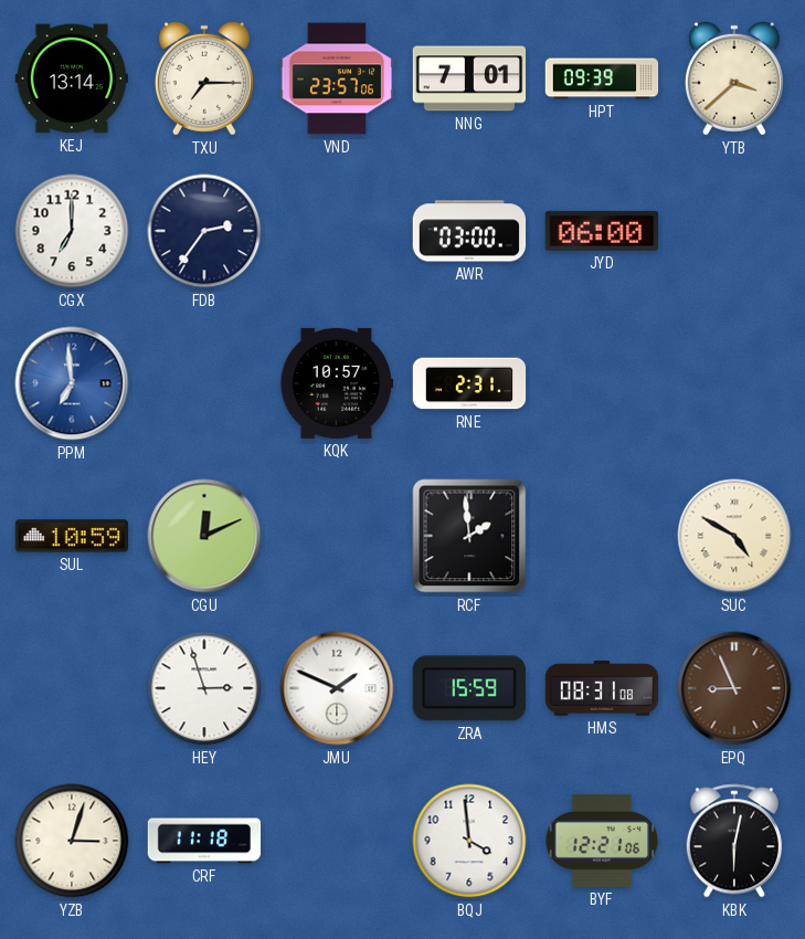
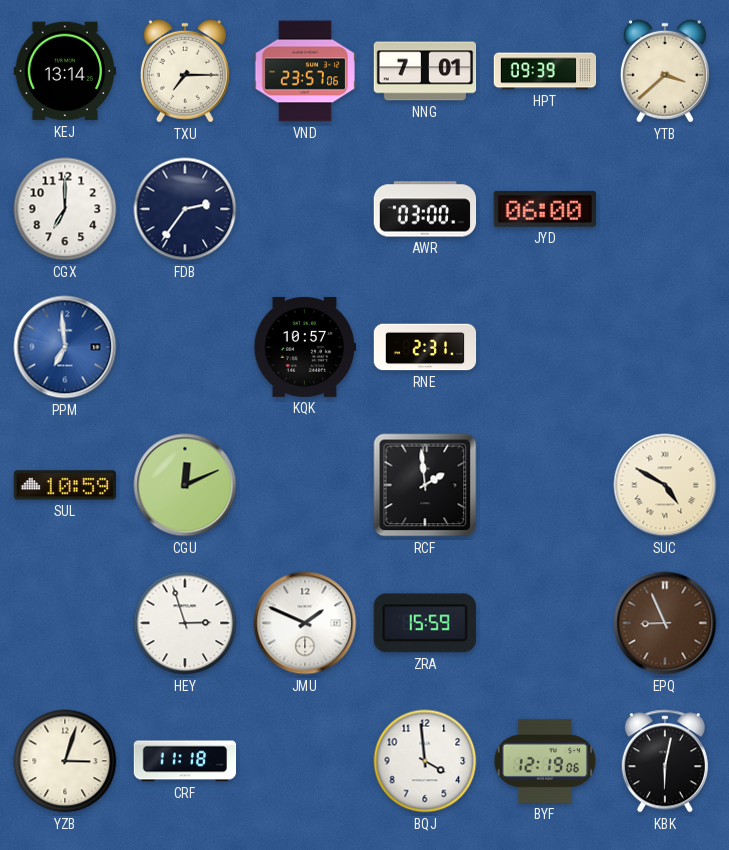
HMS: 08:31 -> none
BYF: 12:21 -> 12:19
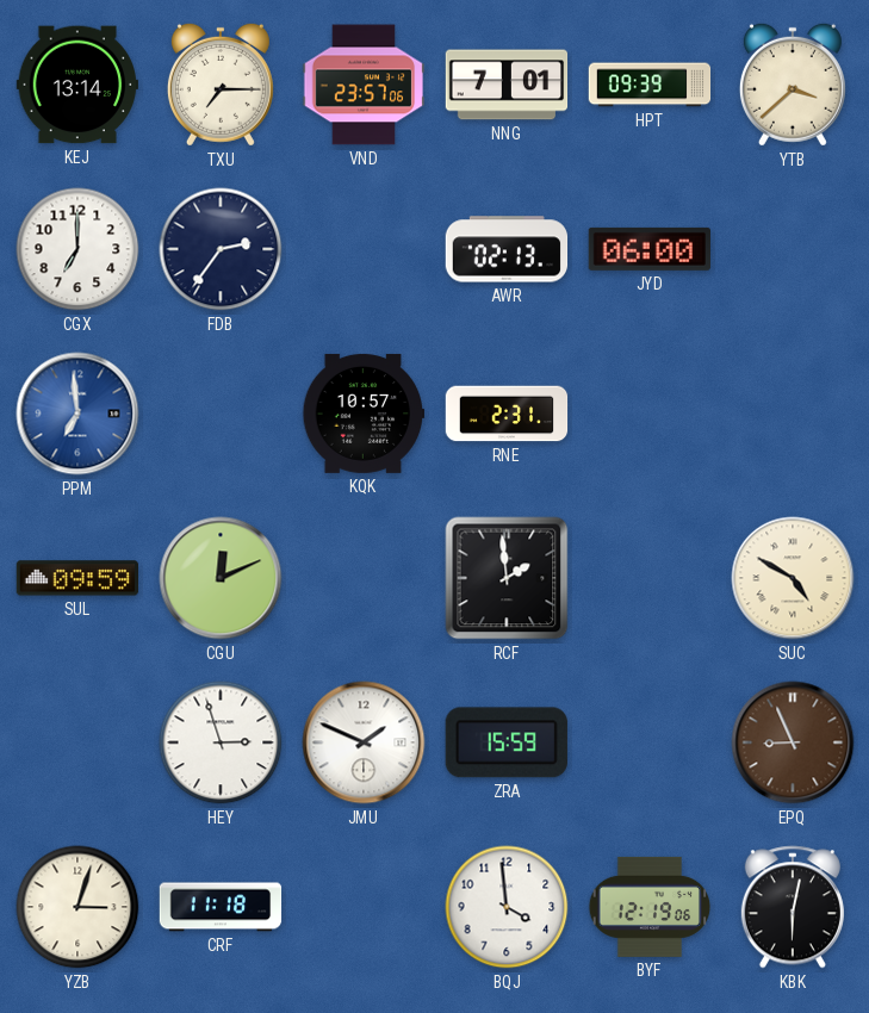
AWR: 03:00 -> 02:13
SUL: 10:59 -> 09:59
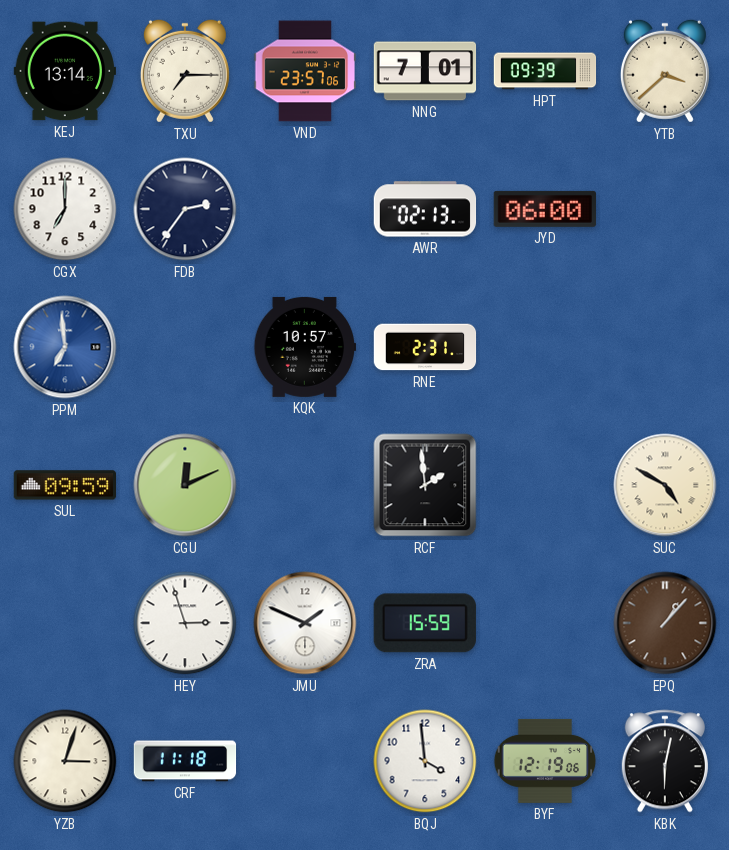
EPQ: 8:56 -> 1:07
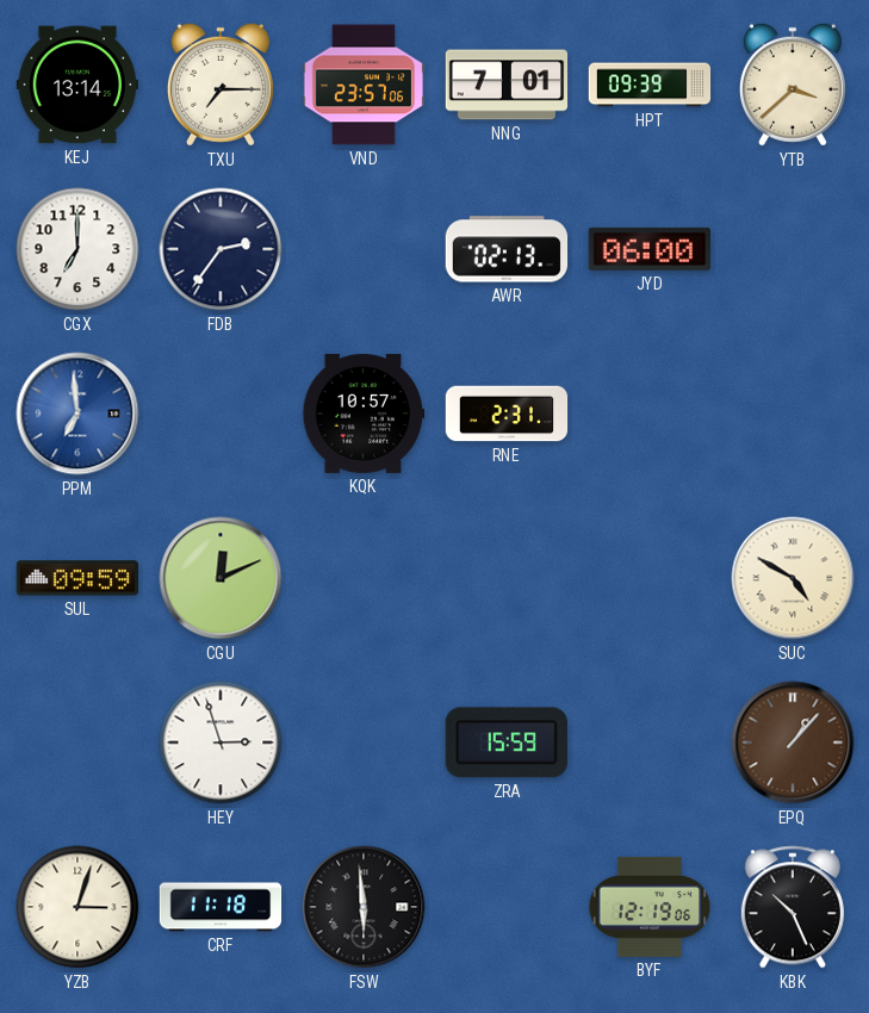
RCF: 1:59 -> none
JMU: 1:49 -> none
FSW: none -> 5:59
BQJ: 3:59 -> none
KBK: 6:02 -> 10:26
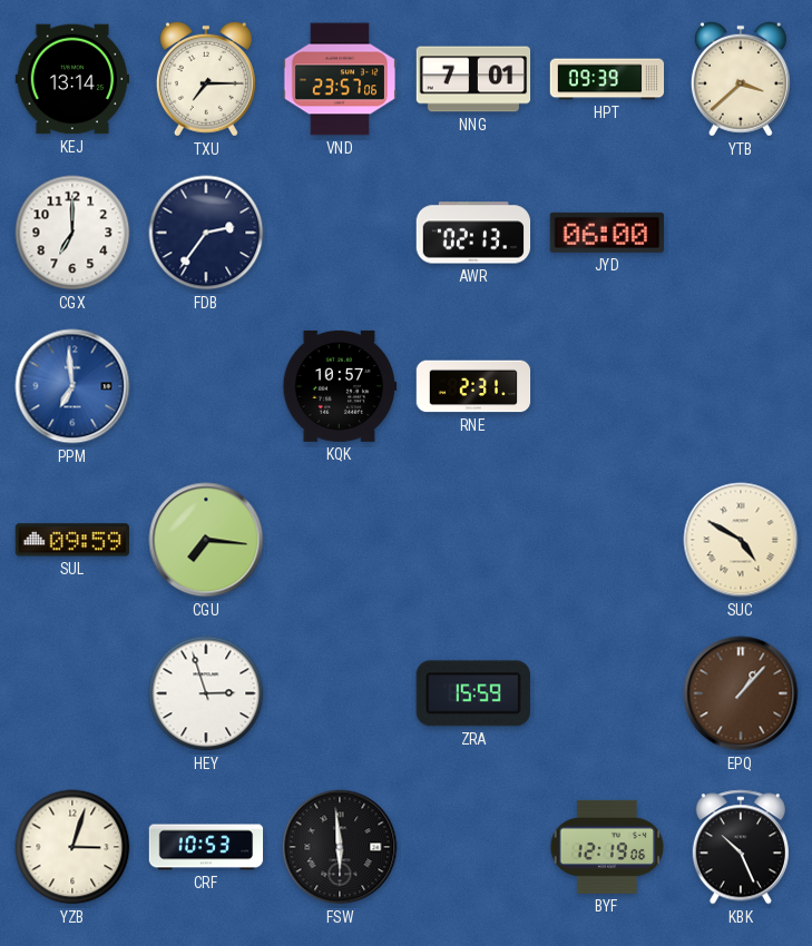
CGU: 12:11 -> 7:16
CRF: 11:18 -> 10:53
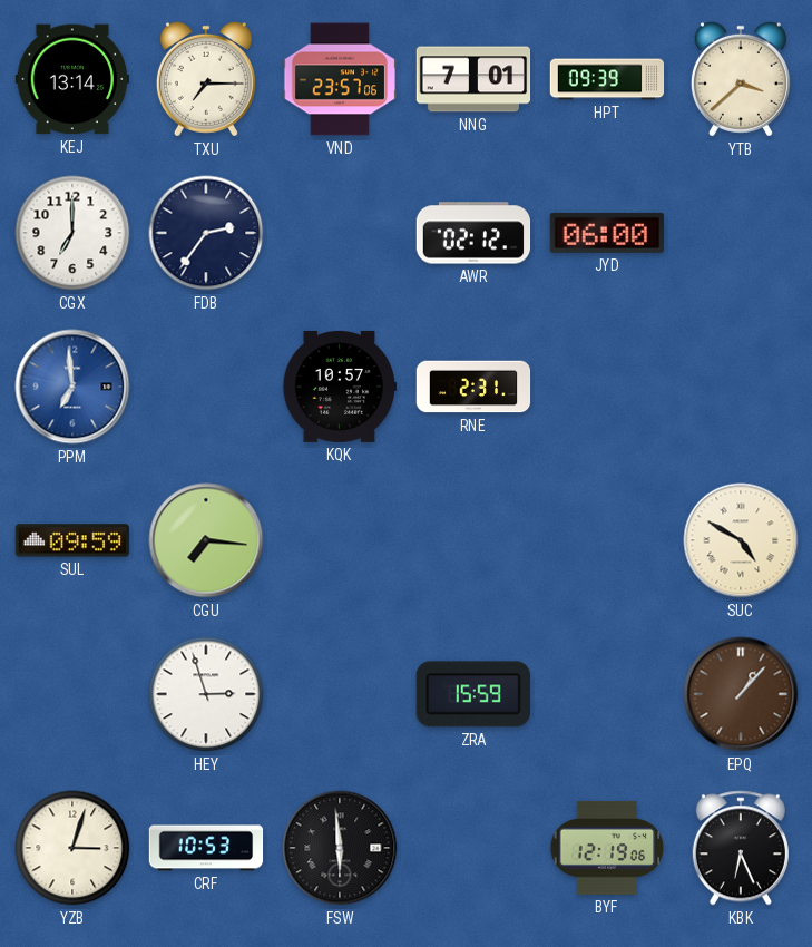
AWR: 02:13 -> 02:12
KBK: 10:26 -> 6:26
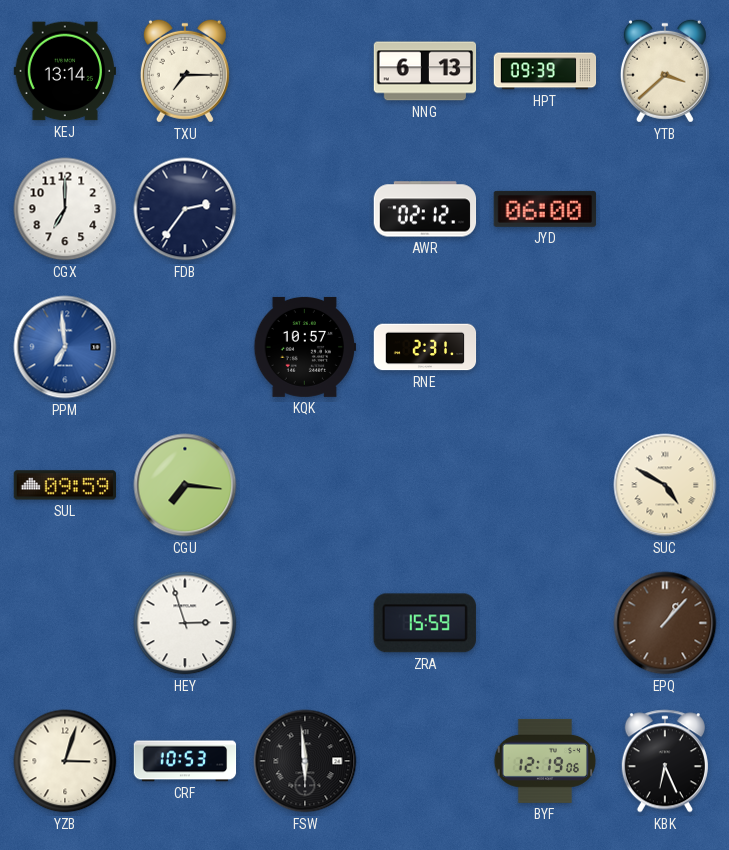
VND: 23:57 -> none
NNG: 7:01 -> 6:13
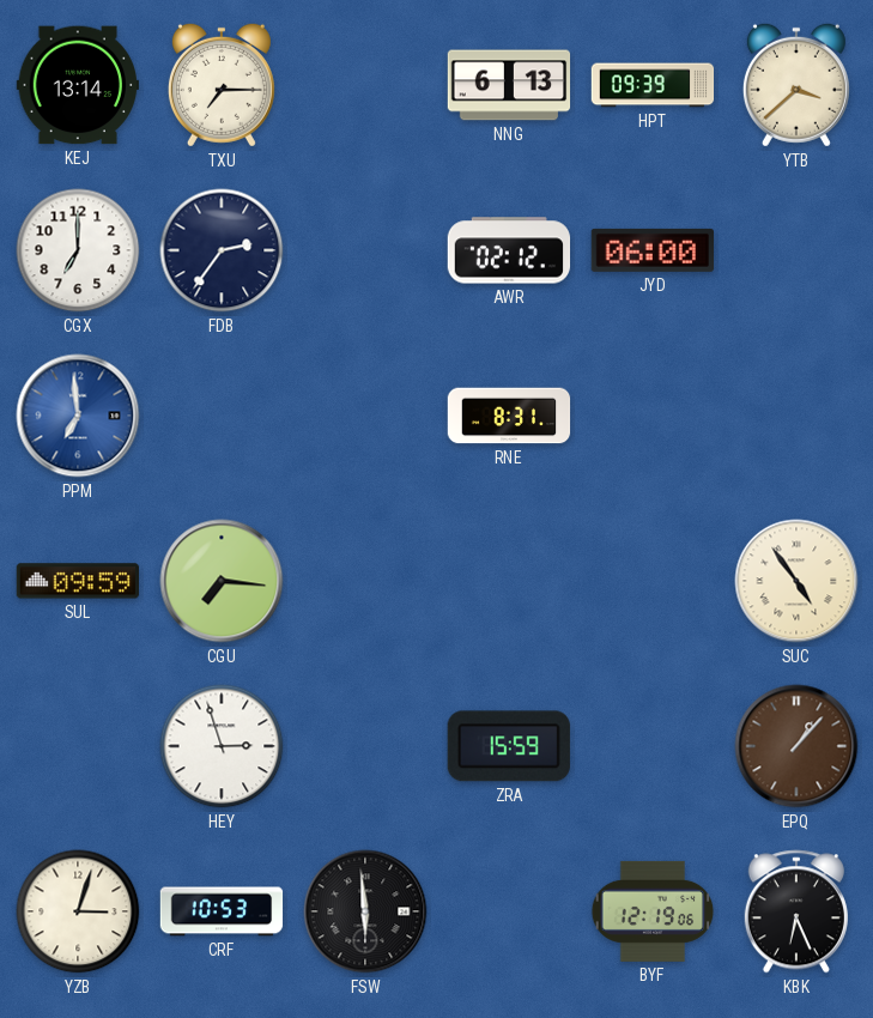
KQK: 10:57 -> none
RNE: 2:31 -> 8:31
SUC: 4:50 -> 4:54
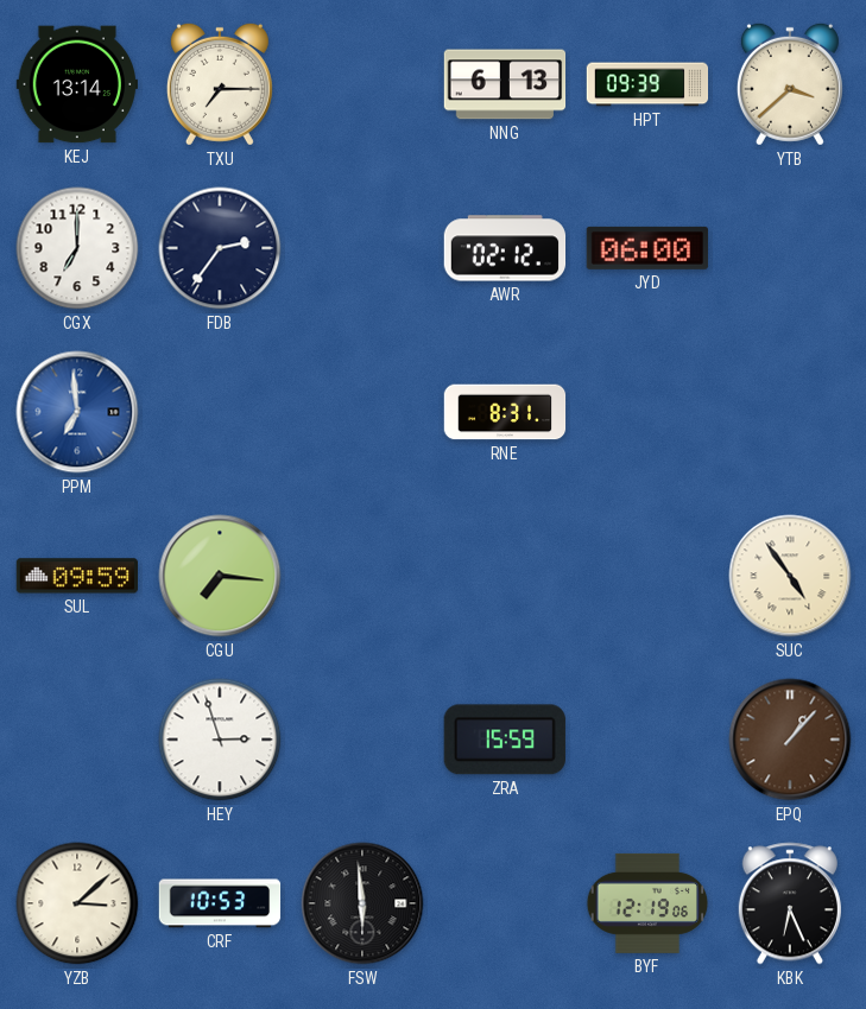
YZB: 3:03 -> 3:08
